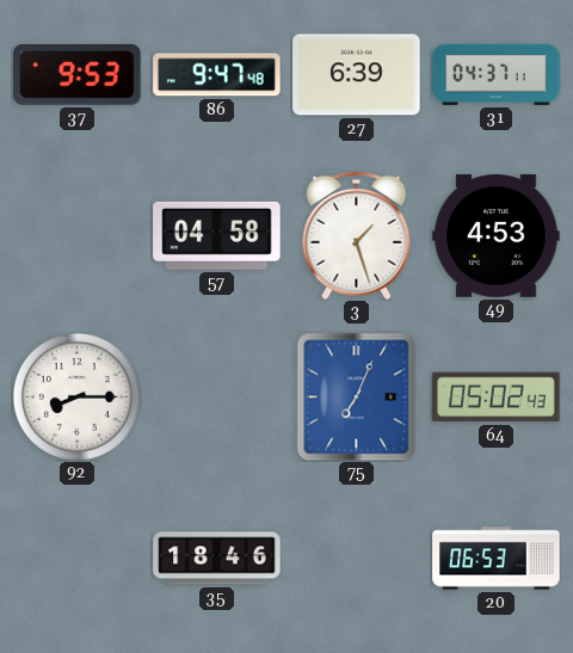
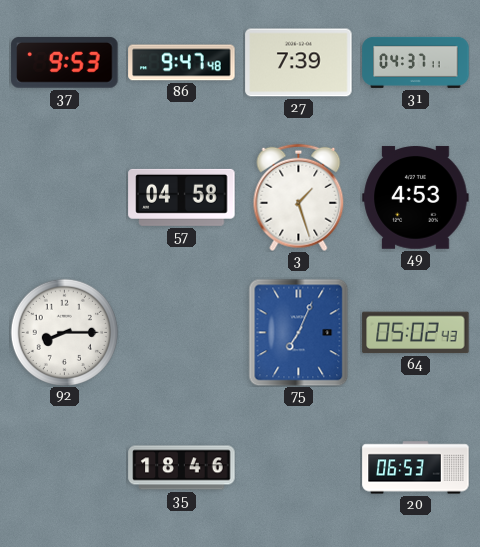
27: 6:39 -> 7:39
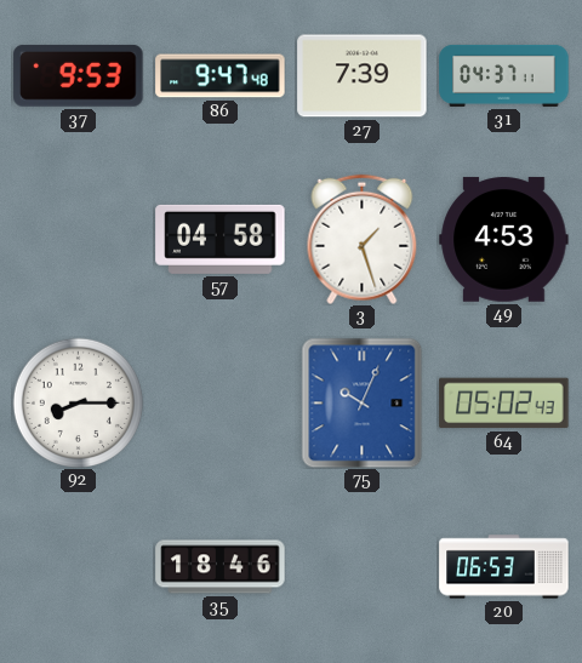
75: 7:04 -> 10:04
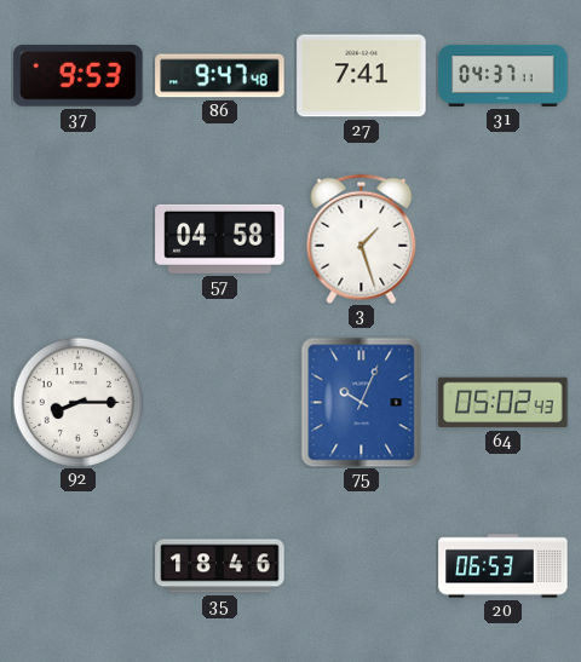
27: 7:39 -> 7:41
49: 4:53 -> none
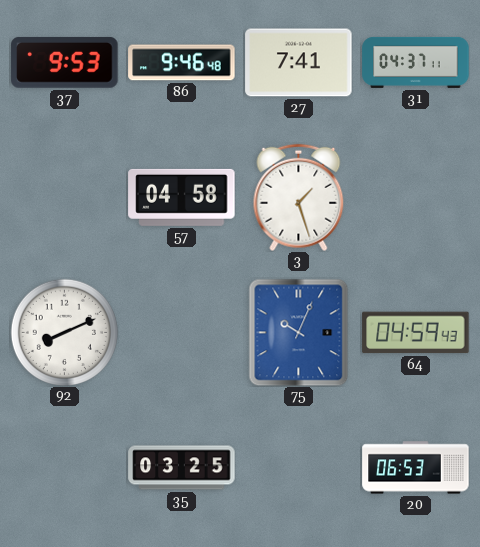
86: 9:47 -> 9:46
92: 8:15 -> 8:11
64: 05:02 -> 04:59
35: 18:46 -> 03:25
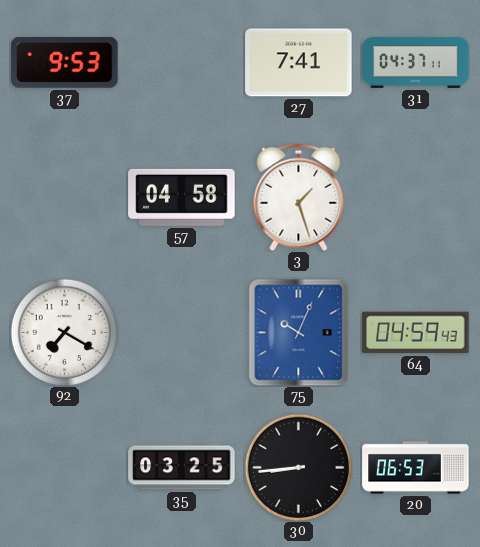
86: 9:46 -> none
92: 8:11 -> 7:20
30: none -> 8:44
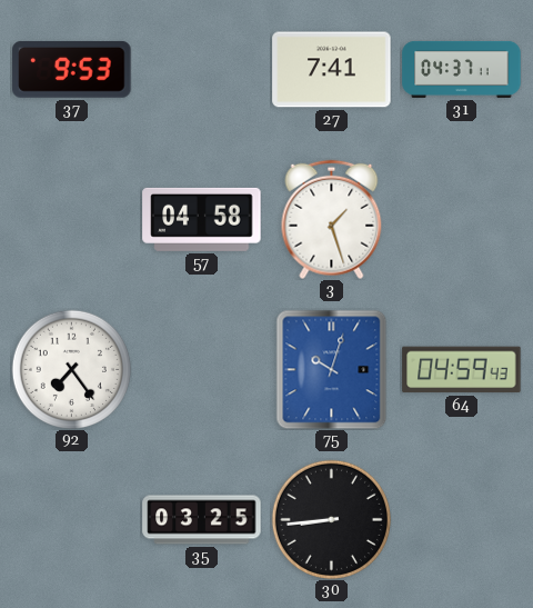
92: 7:20 -> 7:24
75: 10:04 -> 10:03
20: 06:53 -> none
